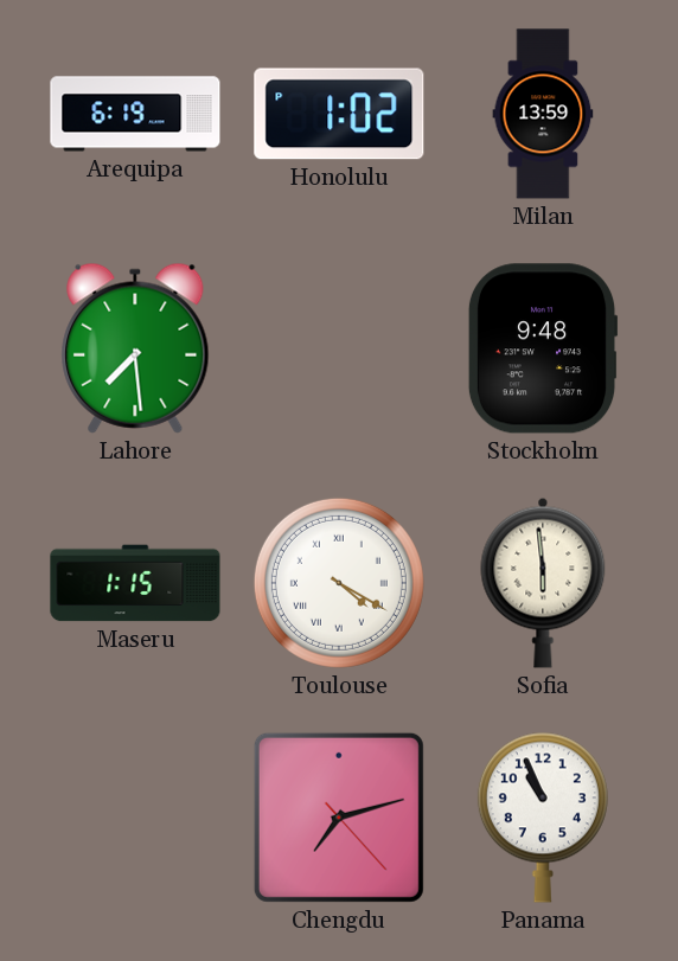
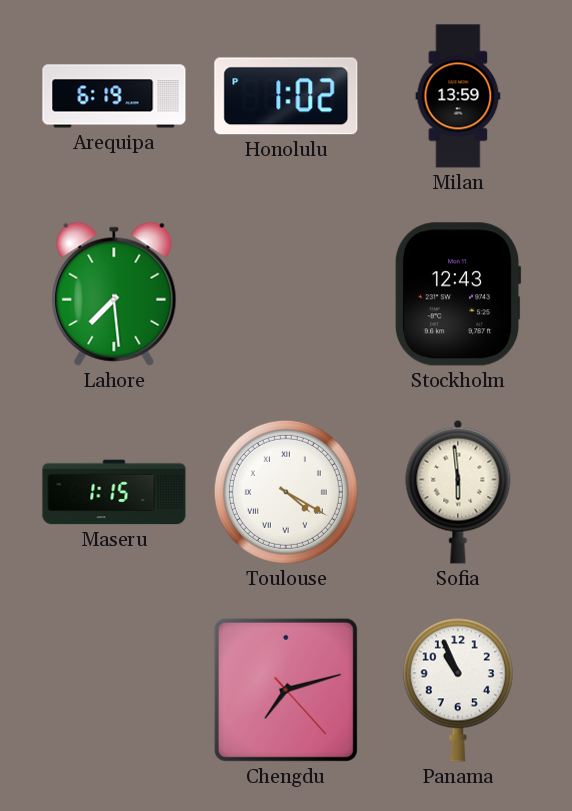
Stockholm: 9:48 -> 12:43
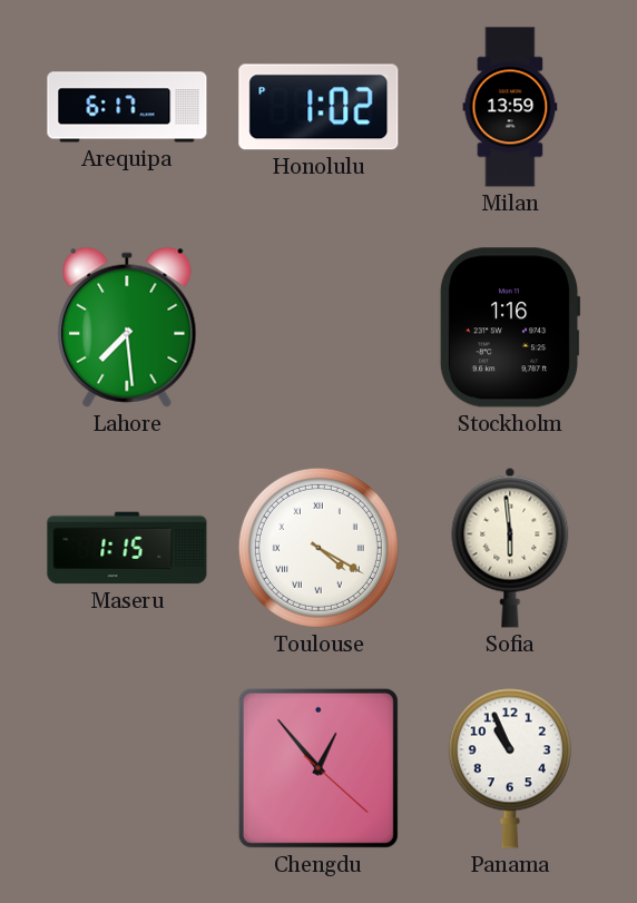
Arequipa: 6:19 -> 6:17
Stockholm: 12:43 -> 1:16
Chengdu: 7:12 -> 12:53
